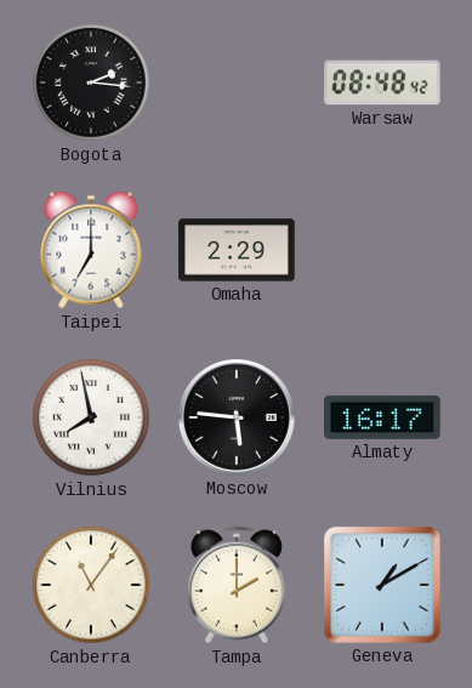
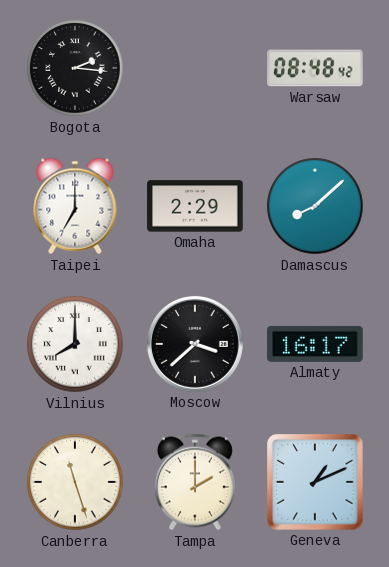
Damascus: none -> 8:08
Vilnius: 7:58 -> 8:00
Moscow: 5:46 -> 3:38
Canberra: 11:06 -> 11:27
Geneva: 1:10 -> 1:11
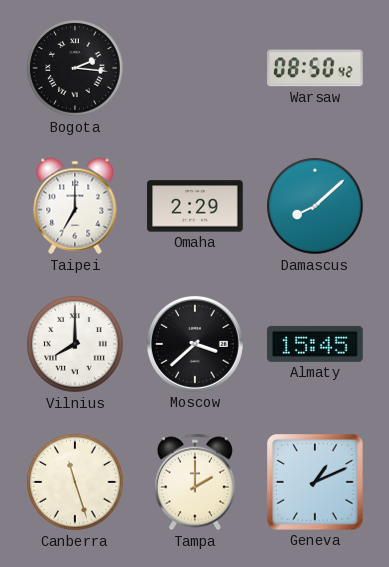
Warsaw: 08:48 -> 08:50
Almaty: 16:17 -> 15:45
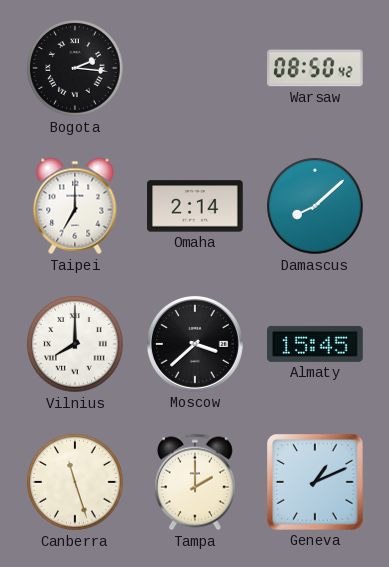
Omaha: 2:29 -> 2:14
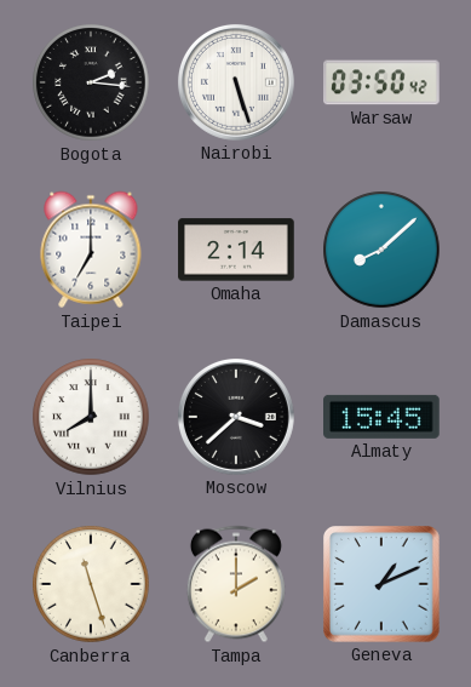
Nairobi: none -> 5:27
Warsaw: 08:50 -> 03:50
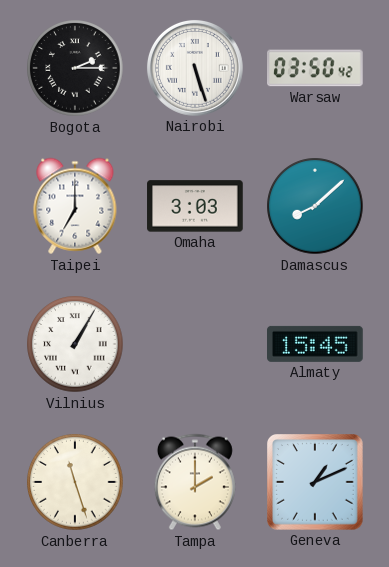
Bogota: 2:16 -> 2:15
Omaha: 2:14 -> 3:03
Vilnius: 8:00 -> 1:05
Moscow: 3:38 -> none
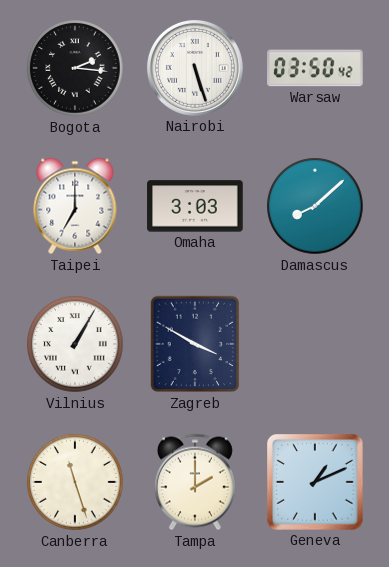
Bogota: 2:15 -> 2:16
Zagreb: none -> 3:50
Almaty: 15:45 -> none
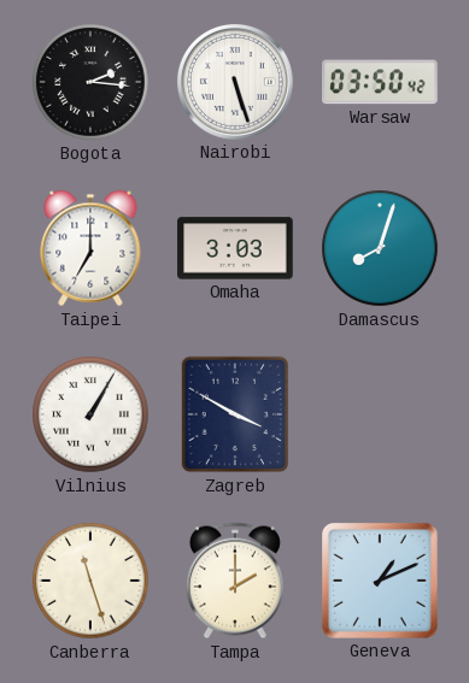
Damascus: 8:08 -> 8:03
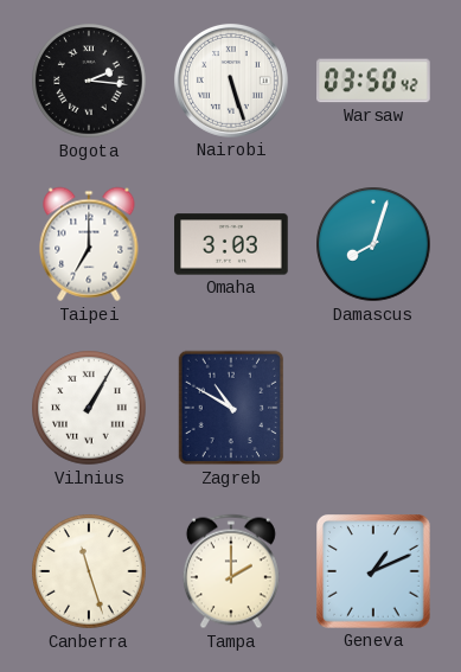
Zagreb: 3:50 -> 10:50
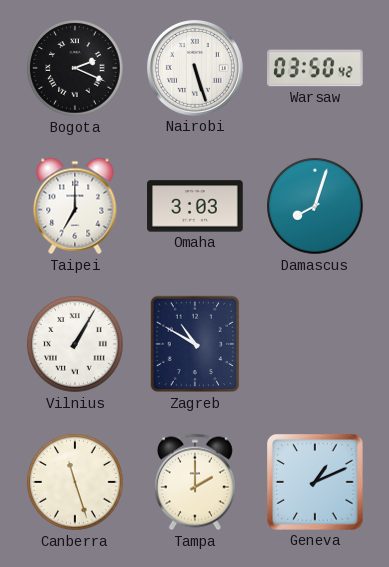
Bogota: 2:16 -> 2:19
